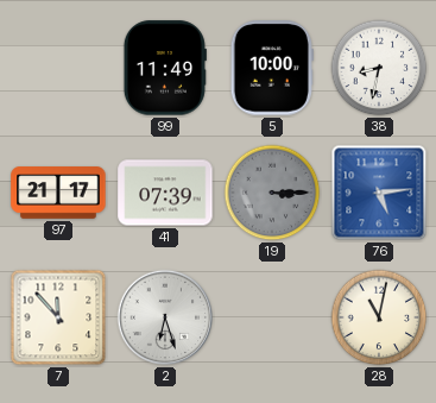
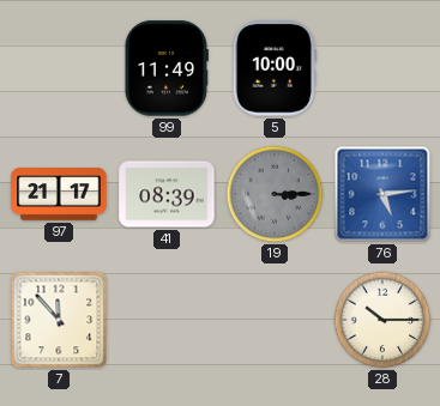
38: 8:32 -> none
41: 07:39 -> 08:39
2: 6:27 -> none
28: 11:02 -> 10:15
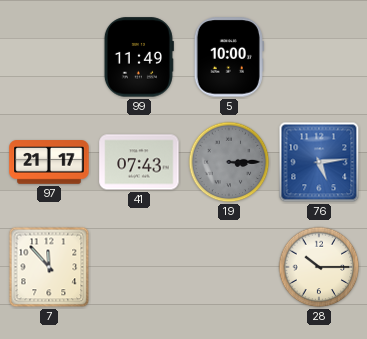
41: 08:39 -> 07:43
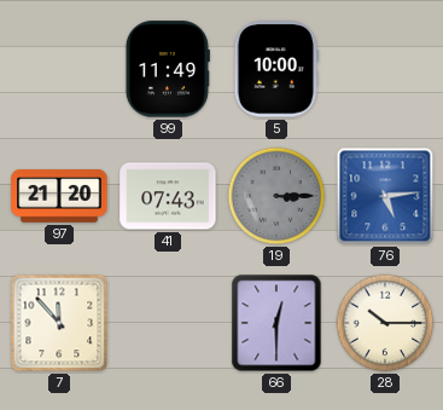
97: 21:17 -> 21:20
66: none -> 12:30
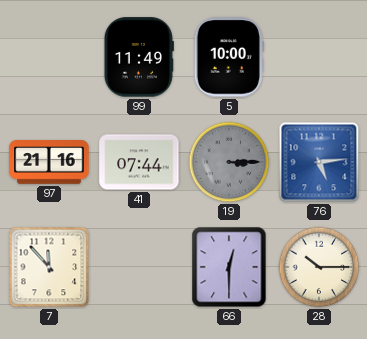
97: 21:20 -> 21:16
41: 07:43 -> 07:44
